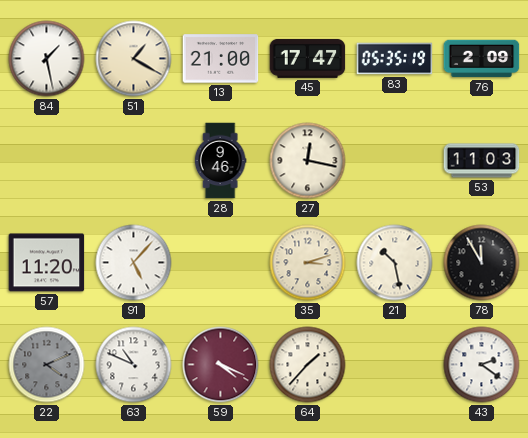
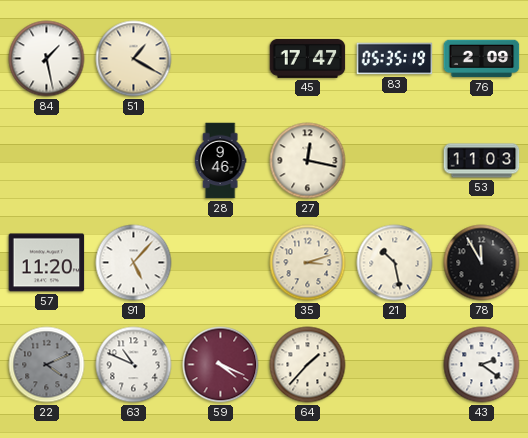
13: 21:00 -> none
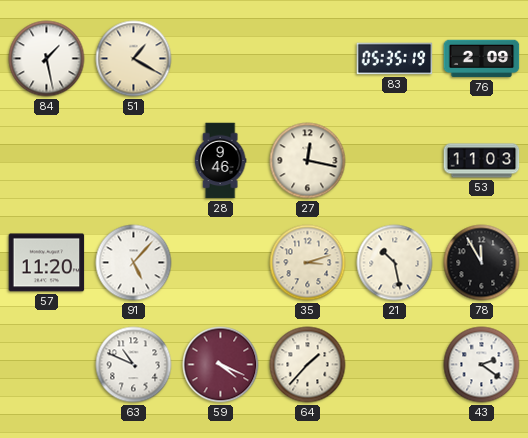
45: 17:47 -> none
22: 4:11 -> none
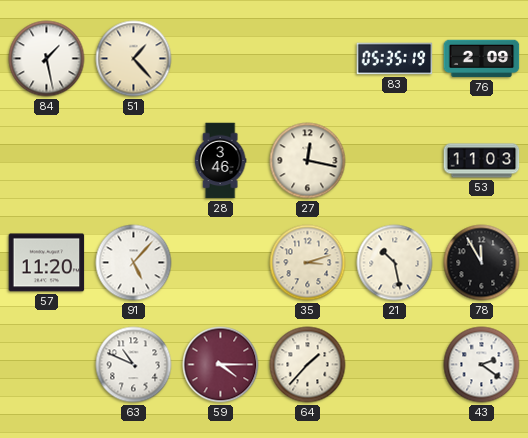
51: 1:20 -> 1:23
28: 9:46 -> 3:46
59: 4:19 -> 4:15
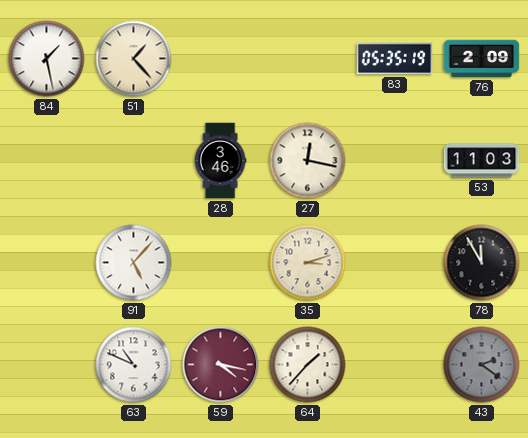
57: 11:20 -> none
21: 10:28 -> none
59: 4:15 -> 4:17
43 dial: white -> grey
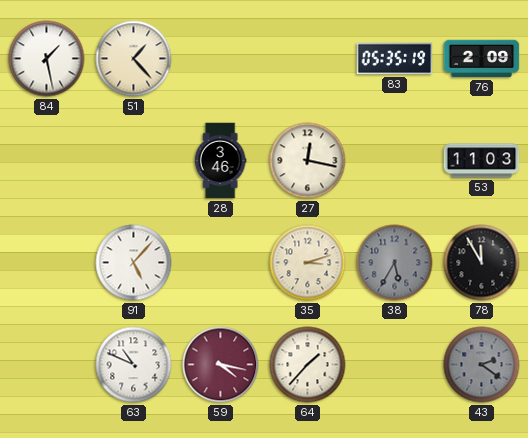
38: none -> 5:35
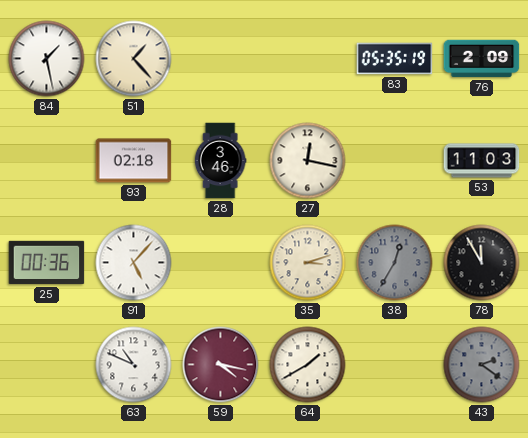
93: none -> 02:18
25: none -> 00:36
38: 5:35 -> 12:35
64: 1:37 -> 1:40
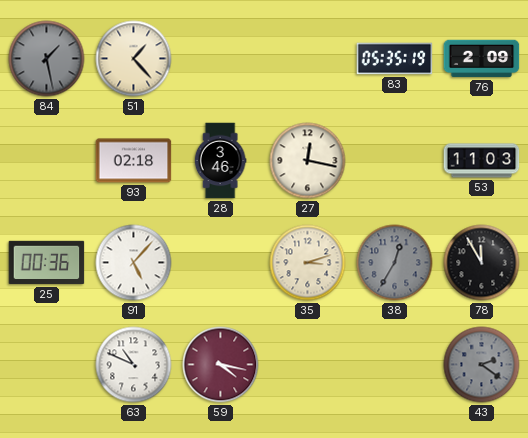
84 dial: white -> grey
64: 1:40 -> none
